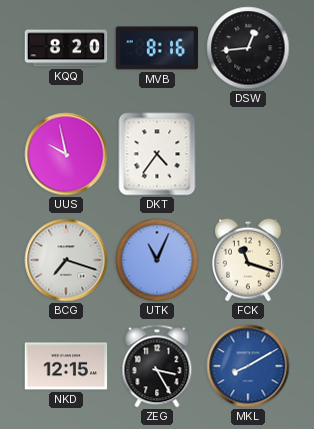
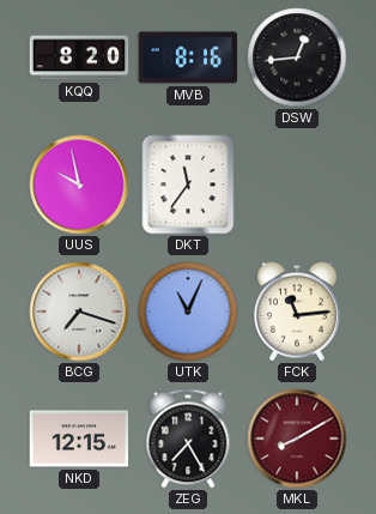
DKT: 4:36 -> 11:36
FCK: 11:18 -> 11:14
ZEG: 3:25 -> 7:25
MKL dial: blue -> burgundy
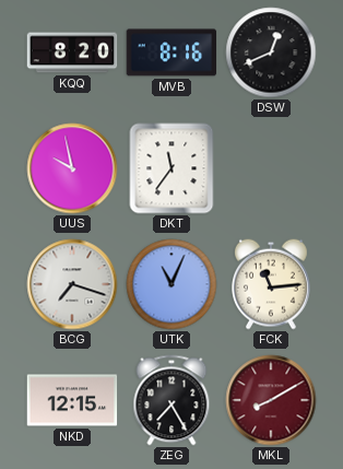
DSW: 12:44 -> 12:41
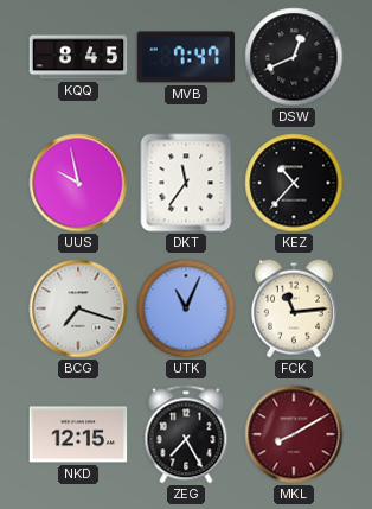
KQQ: 8:20 -> 8:45
MVB: 8:16 -> 7:47
KEZ: none -> 10:37
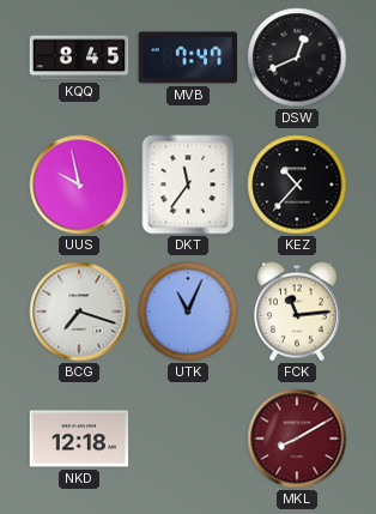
NKD: 12:15 -> 12:18
ZEG: 7:25 -> none
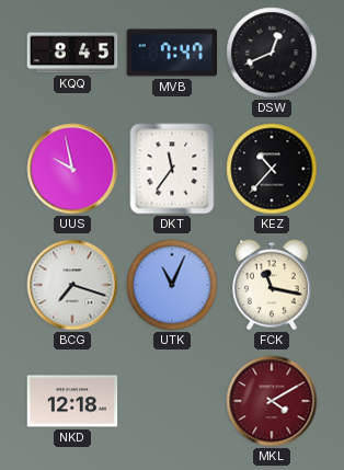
FCK: 11:14 -> 11:17
MKL: 8:10 -> 4:10
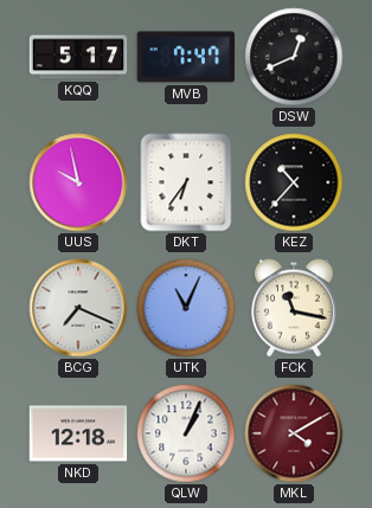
KQQ: 8:45 -> 5:17
DKT: 11:36 -> 6:36
BCG: 7:18 -> 7:19
QLW: none -> 1:04
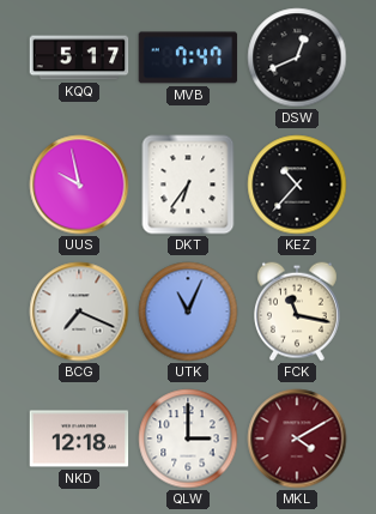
QLW: 1:04 -> 3:00
